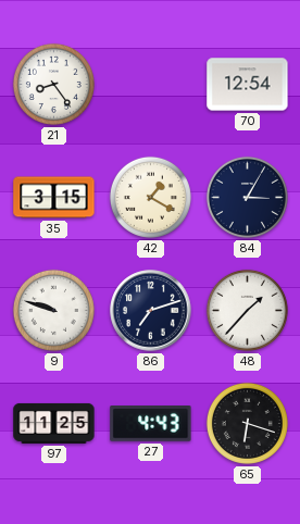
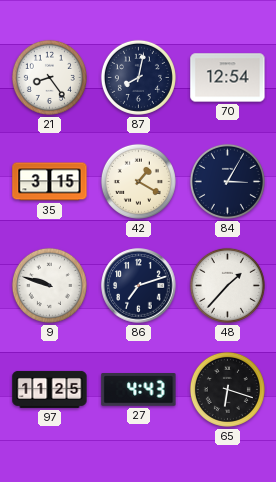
87: none -> 8:02
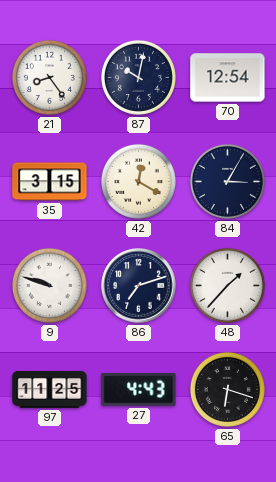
87: 8:02 -> 10:02
42: 1:20 -> 12:20
